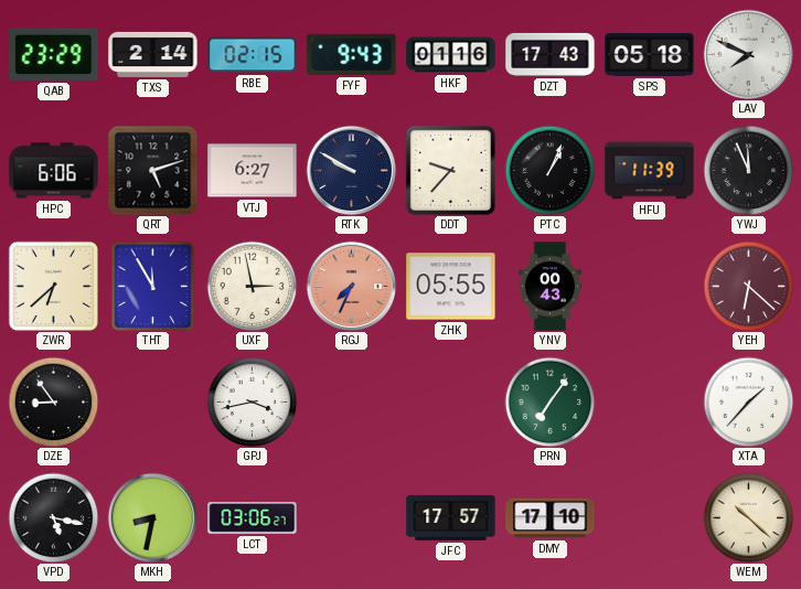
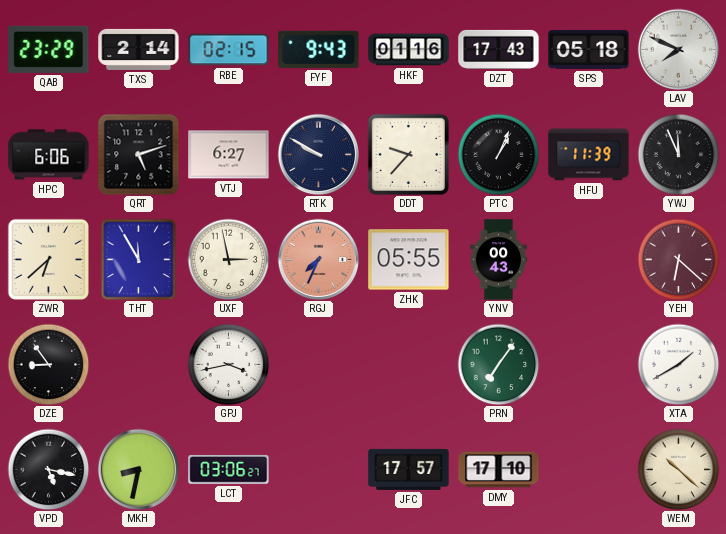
XTA: 1:37 -> 1:40
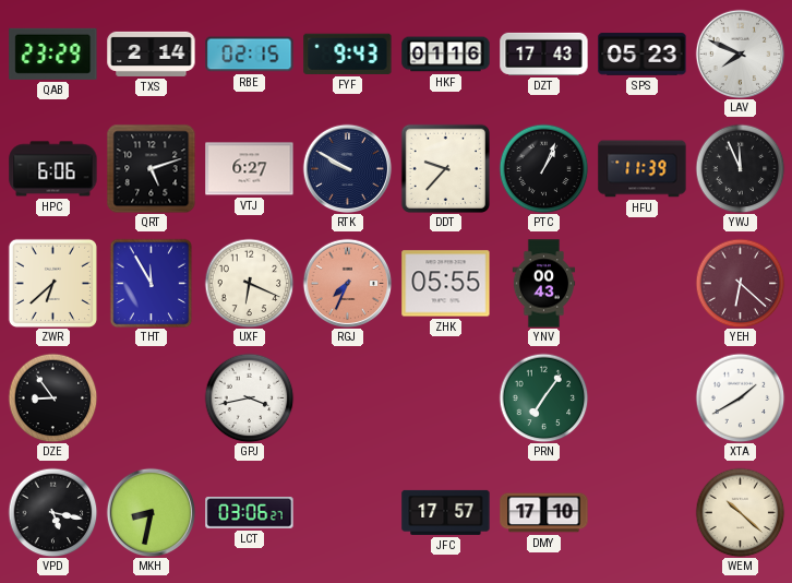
SPS: 05:18 -> 05:23
UXF: 2:58 -> 6:19
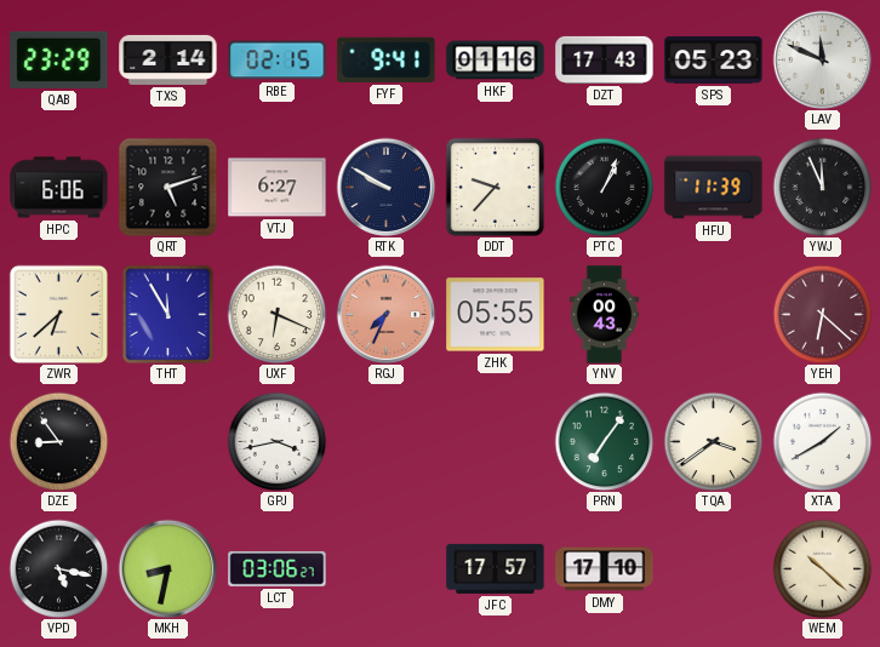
FYF: 9:43 -> 9:41
LAV: 7:49 -> 11:49
TQA: none -> 3:39
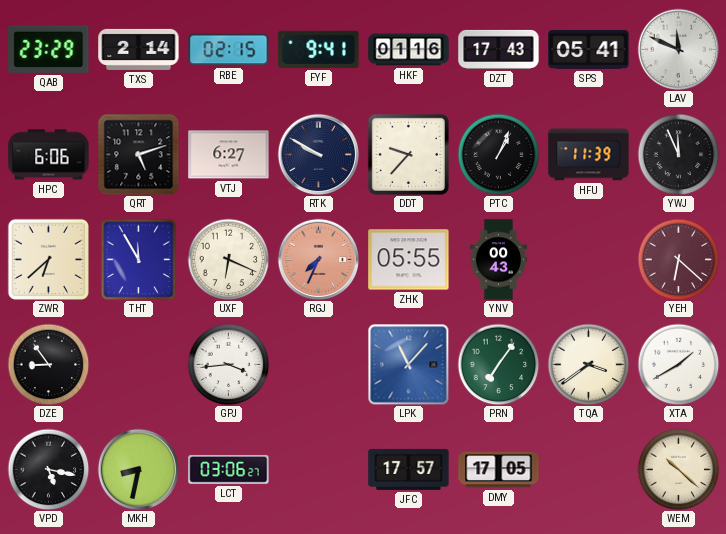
SPS: 05:23 -> 05:41
GPJ: 3:43 -> 3:44
LPK: none -> 11:07
DMY: 17:10 -> 17:05
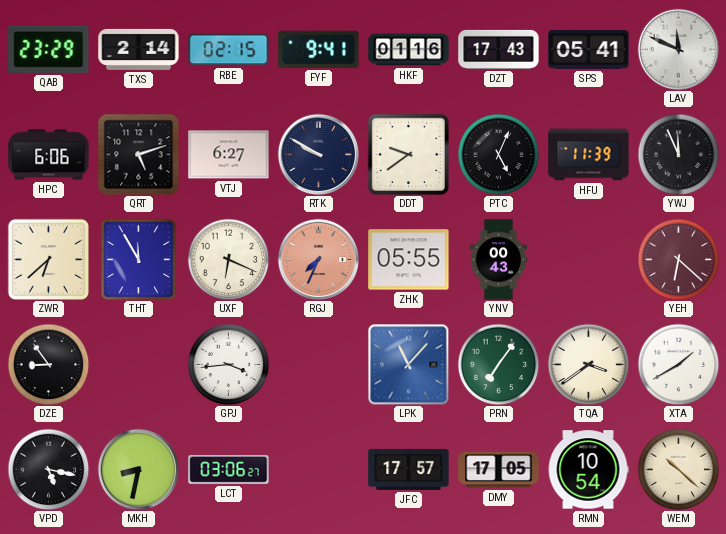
DDT: 9:37 -> 9:39
PTC: 1:04 -> 5:04
RMN: none -> 10:54
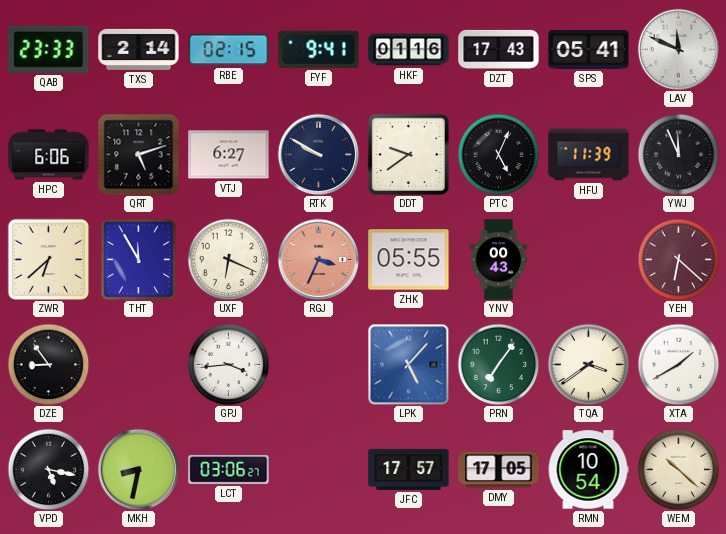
QAB: 23:29 -> 23:33
RGJ: 7:34 -> 3:34
LPK: 11:07 -> 5:07
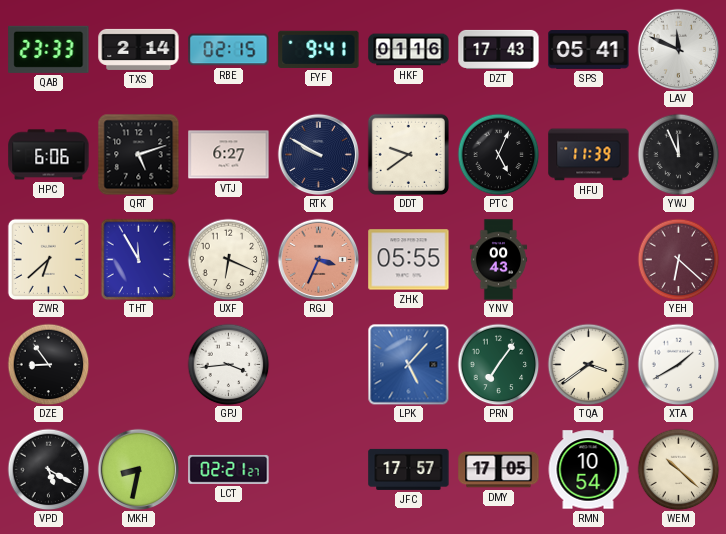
VPD: 5:17 -> 5:20
LCT: 03:06 -> 02:21
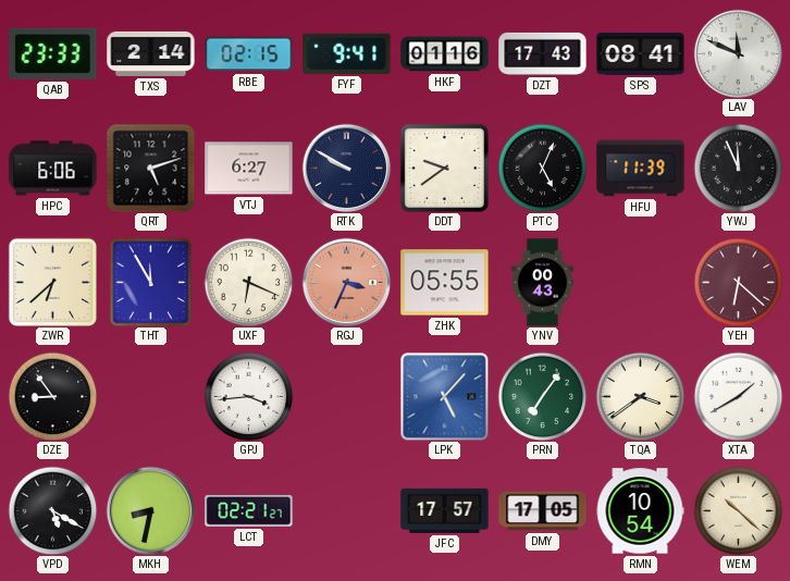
SPS: 05:41 -> 08:41
